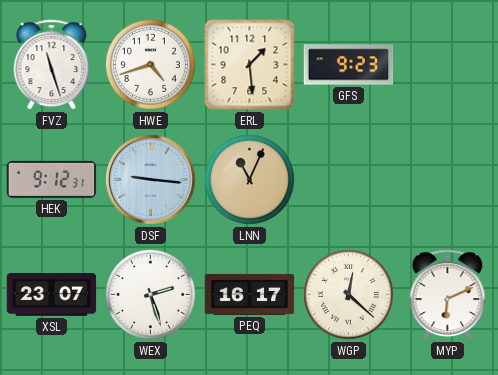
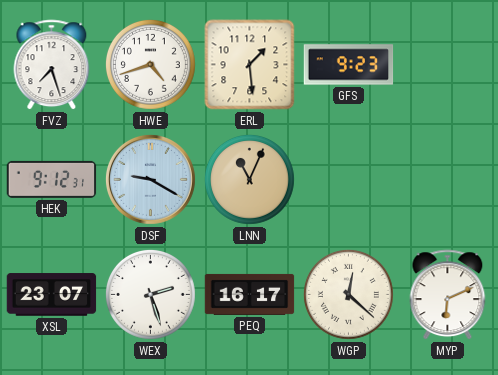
FVZ: 11:27 -> 7:27
DSF: 9:16 -> 9:20
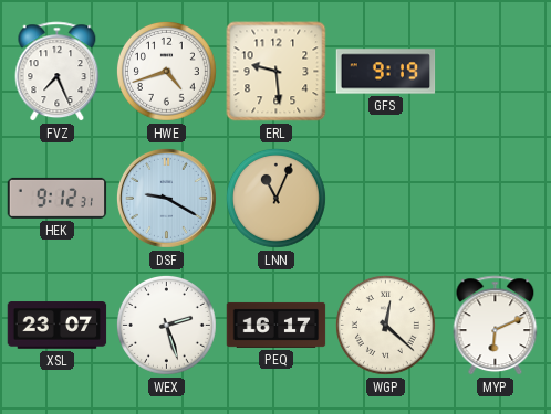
FVZ: 7:27 -> 7:26
ERL: 1:29 -> 9:29
GFS: 9:23 -> 9:19
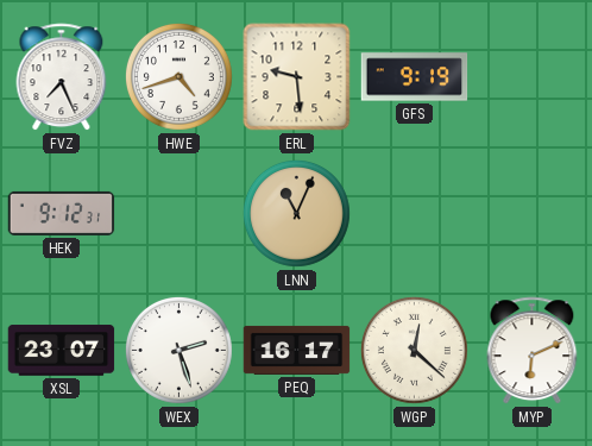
DSF: 9:20 -> none
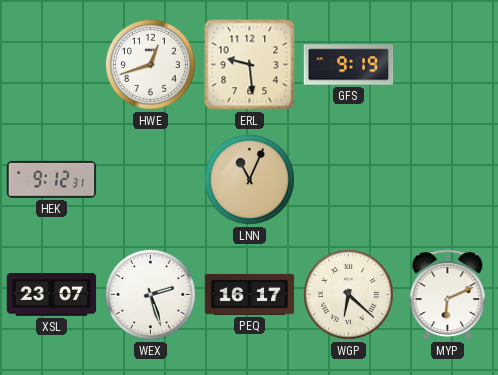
FVZ: 7:26 -> none
HWE: 4:42 -> 12:42
WGP: 12:22 -> 6:22
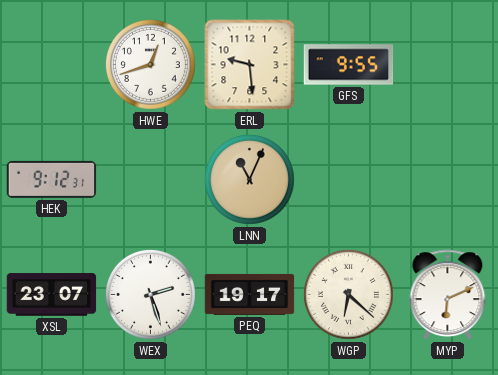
GFS: 9:19 -> 9:55
PEQ: 16:17 -> 19:17
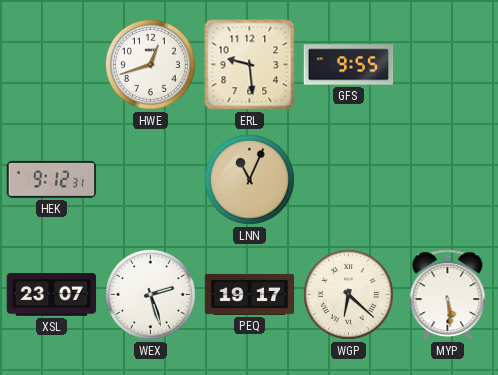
MYP: 6:11 -> 5:29
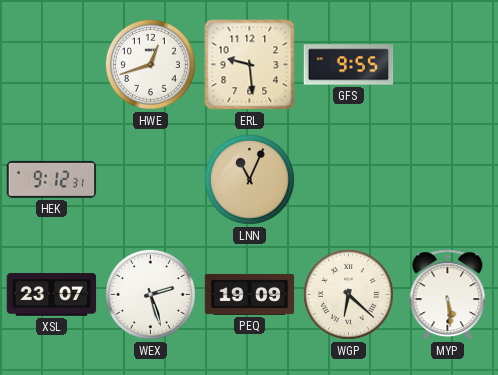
PEQ: 19:17 -> 19:09
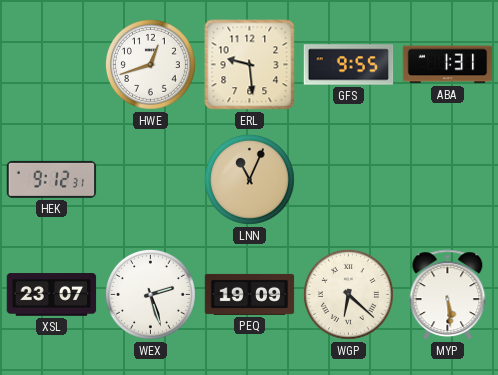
ABA: none -> 1:31
